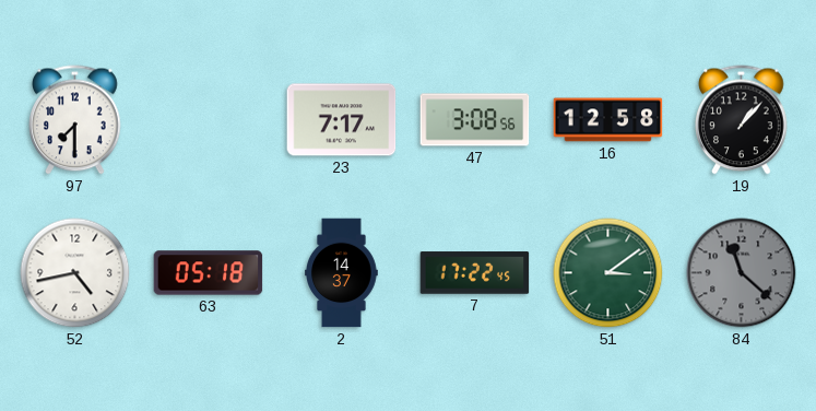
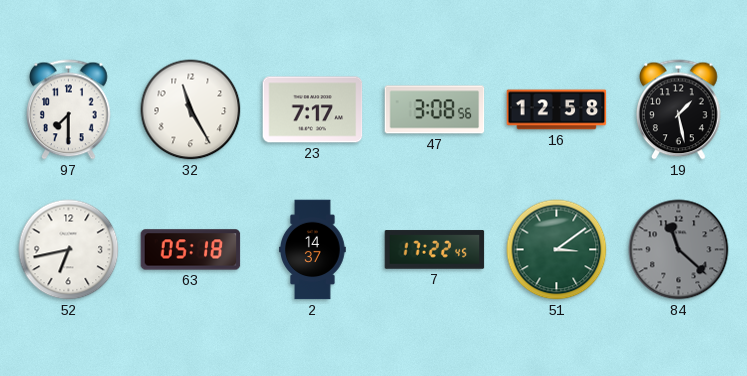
32: none -> 11:25
19: 1:07 -> 1:28
52: 4:43 -> 6:43
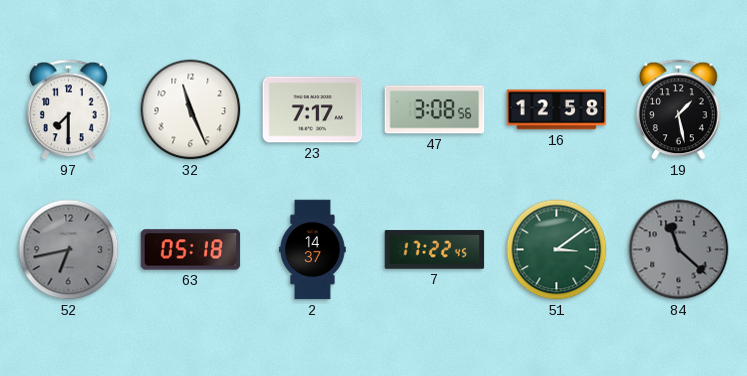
32: 11:25 -> 11:26
52 dial: white -> grey
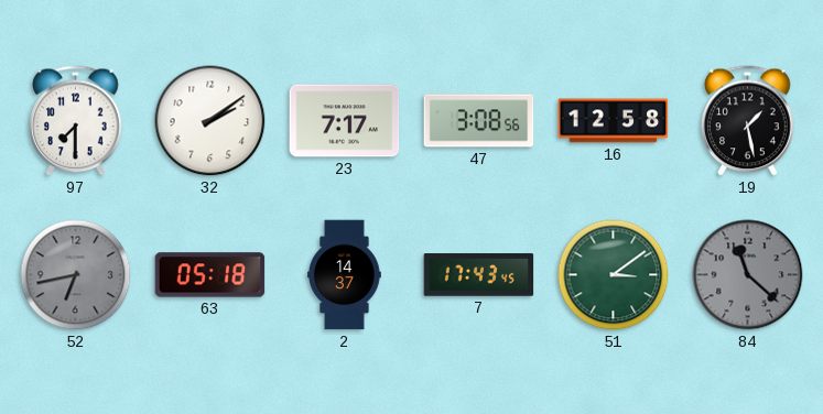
32: 11:26 -> 2:09
7: 17:22 -> 17:43
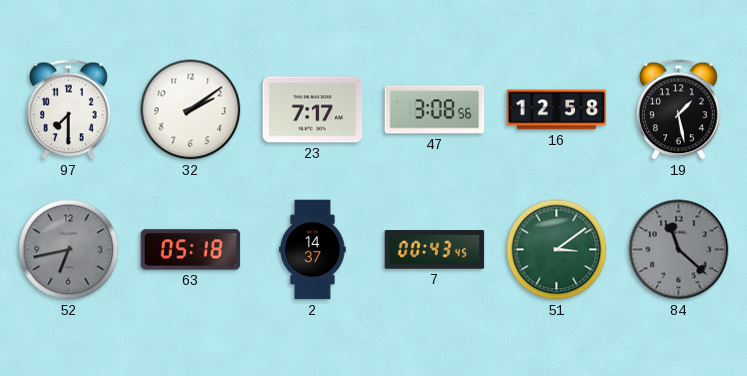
7: 17:43 -> 00:43
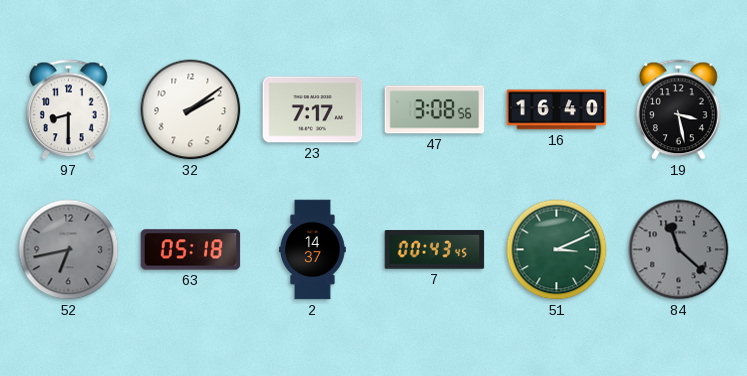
97: 7:30 -> 8:30
16: 12:58 -> 16:40
19: 1:28 -> 3:28
51: 3:09 -> 3:11
